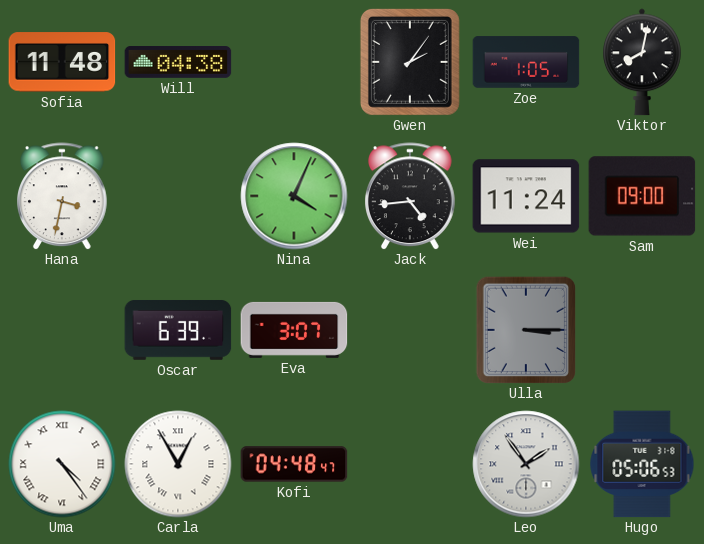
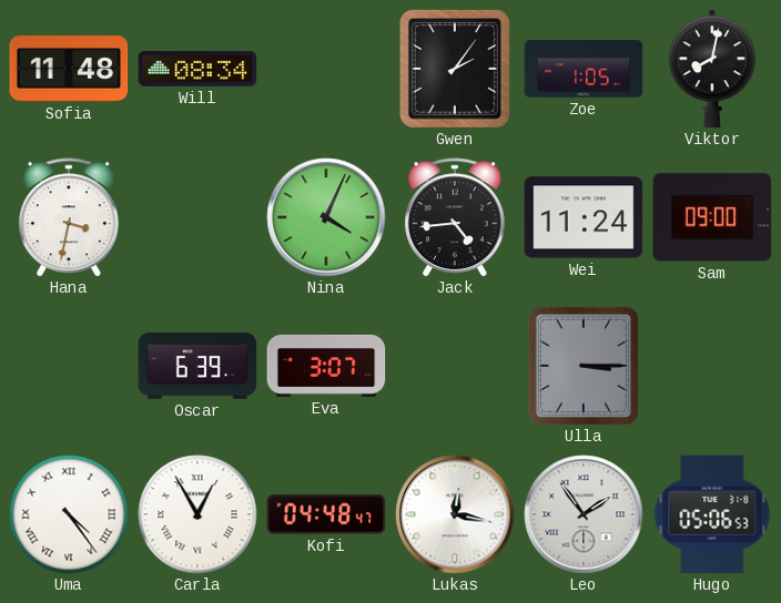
Will: 04:38 -> 08:34
Lukas: none -> 12:17
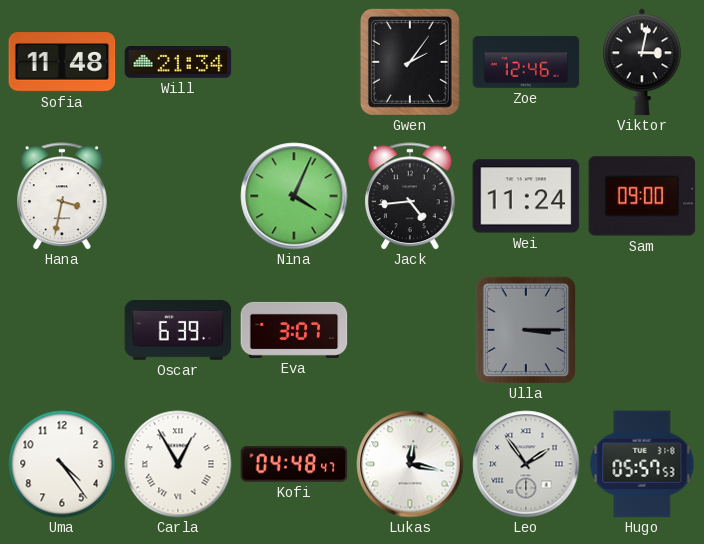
Will: 08:34 -> 21:34
Zoe: 1:05 -> 12:46
Viktor: 8:02 -> 3:02
Uma numerals: Roman -> Arabic
Hugo: 05:06 -> 05:57
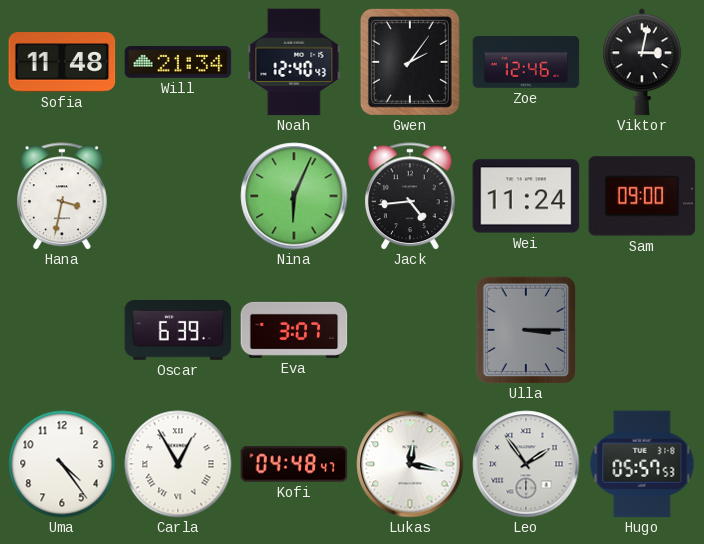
Noah: none -> 12:40
Nina: 4:04 -> 6:04
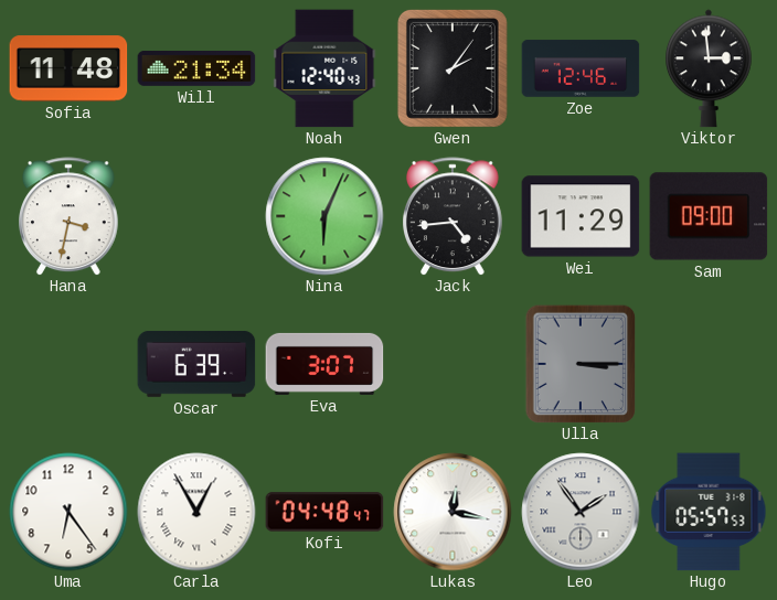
Viktor: 3:02 -> 2:59
Wei: 11:24 -> 11:29
Uma: 4:24 -> 6:24
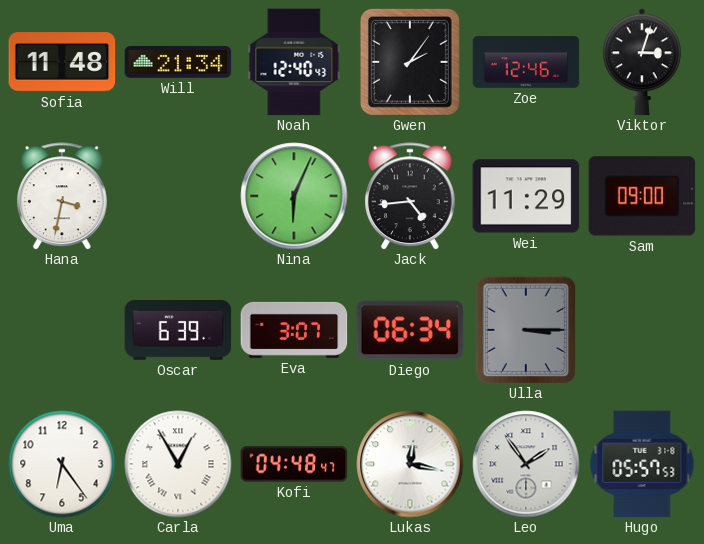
Viktor: 2:59 -> 3:03
Diego: none -> 06:34
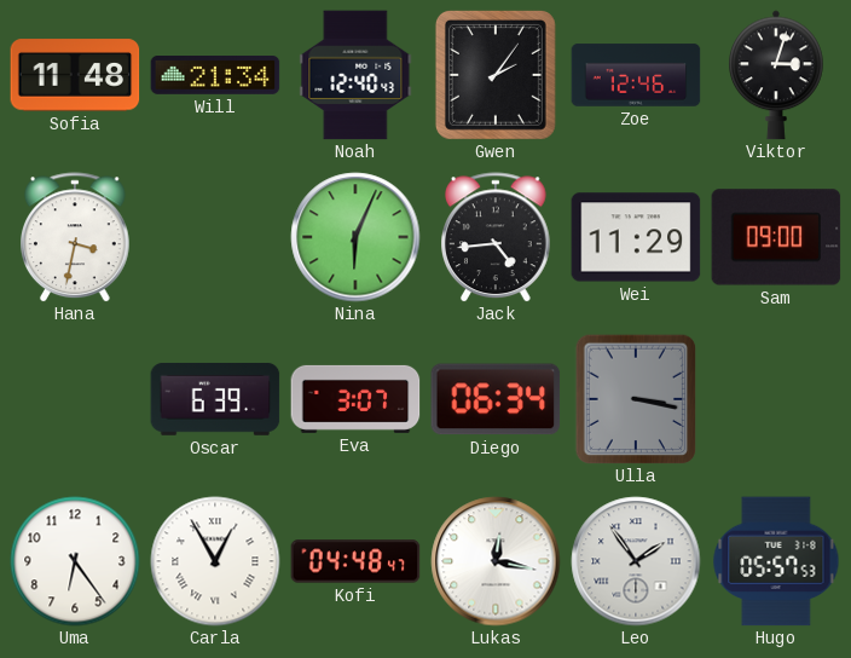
Ulla: 3:15 -> 3:17
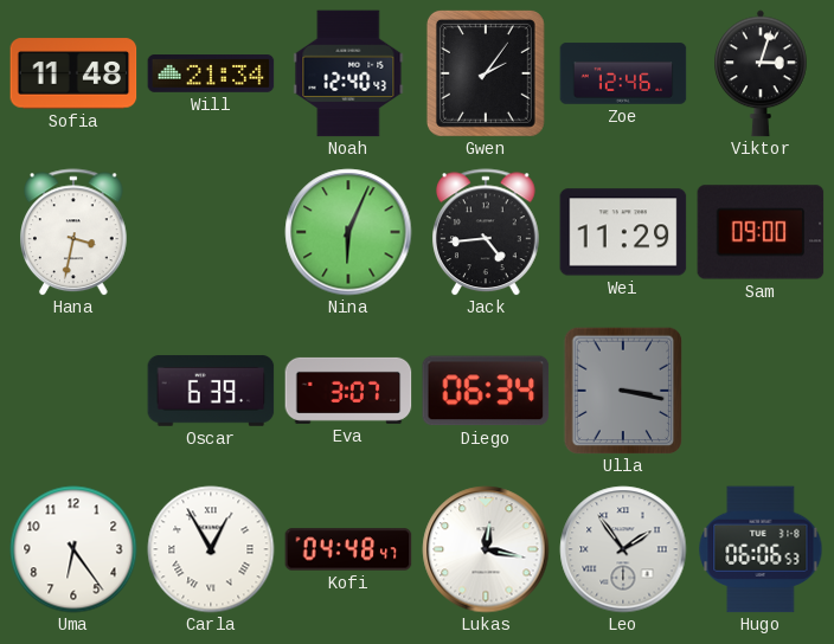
Hugo: 05:57 -> 06:06
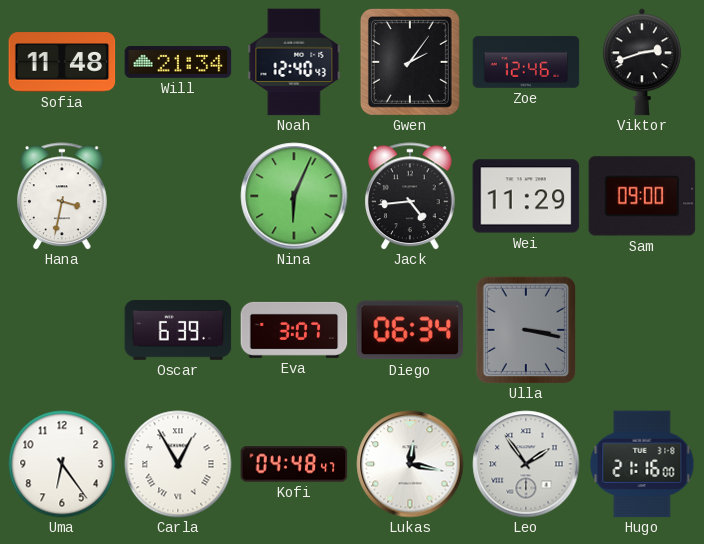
Viktor: 3:03 -> 2:42
Hugo: 06:06 -> 21:16
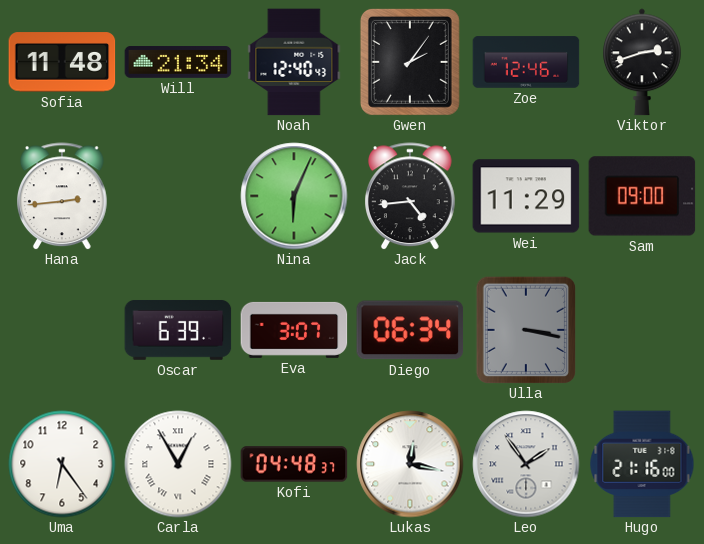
Hana: 3:32 -> 2:44
Kofi: 04:48:47 -> 04:48:37
